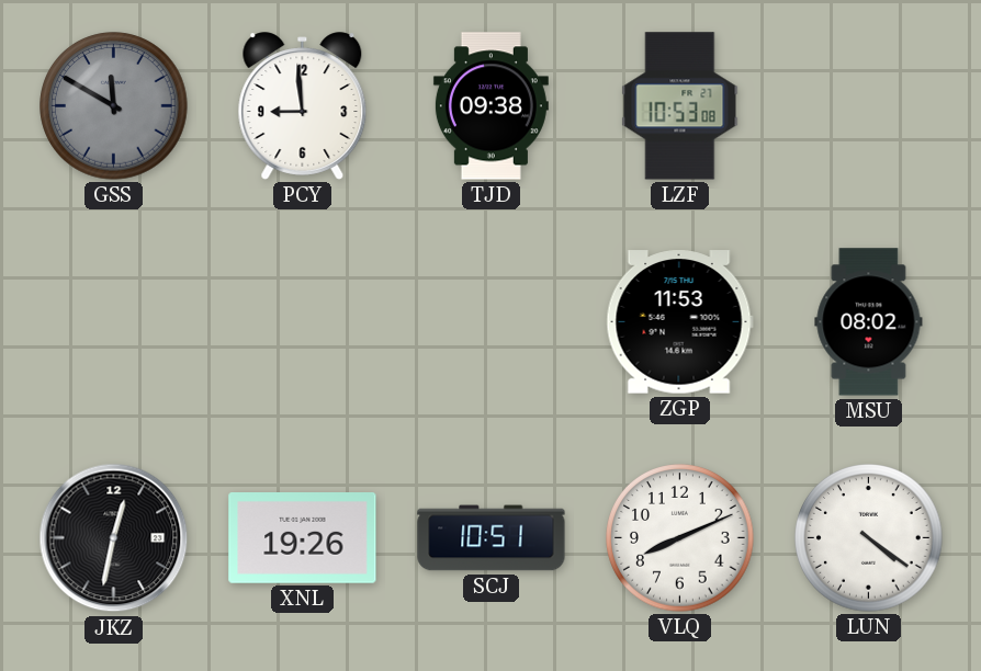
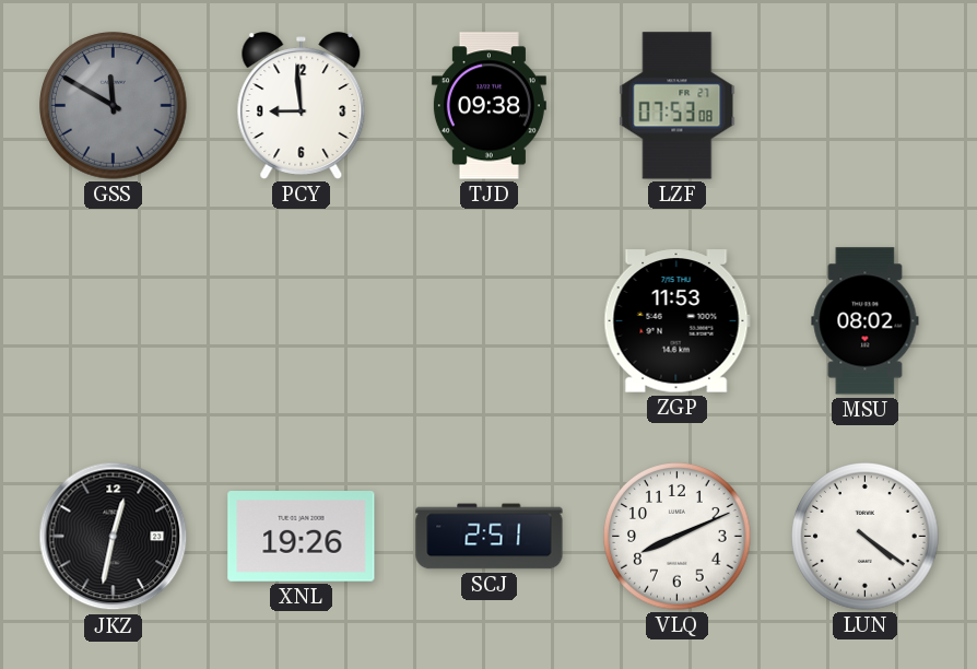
LZF: 10:53 -> 07:53
SCJ: 10:51 -> 2:51
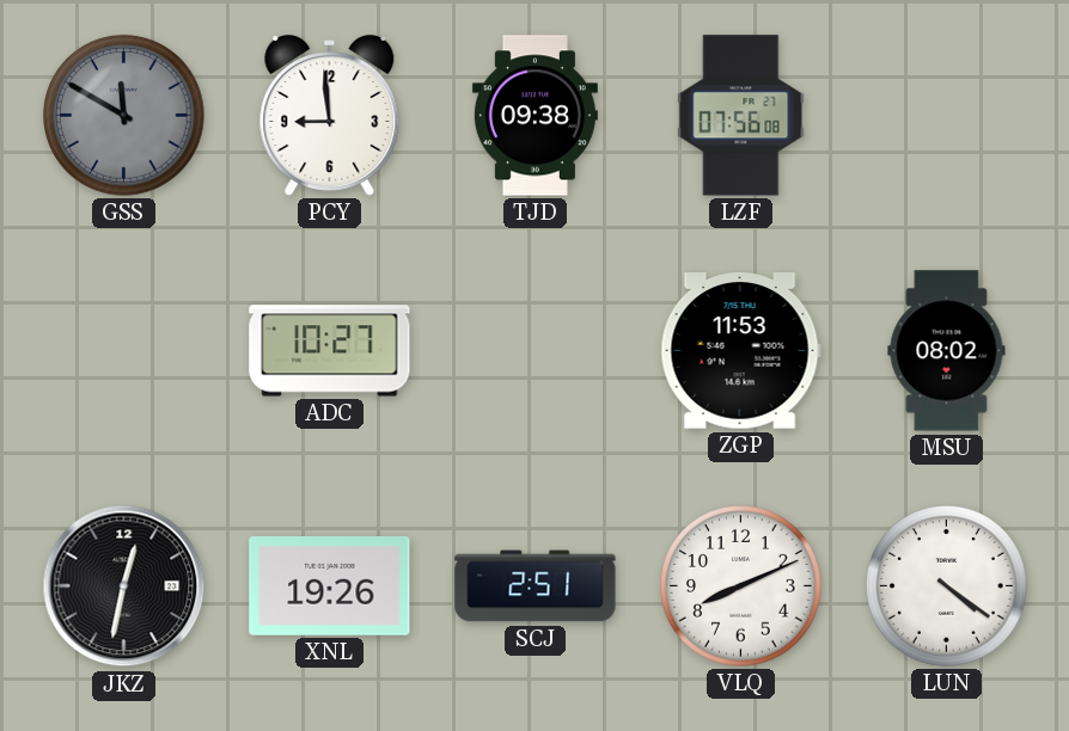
LZF: 07:53 -> 07:56
ADC: none -> 10:27
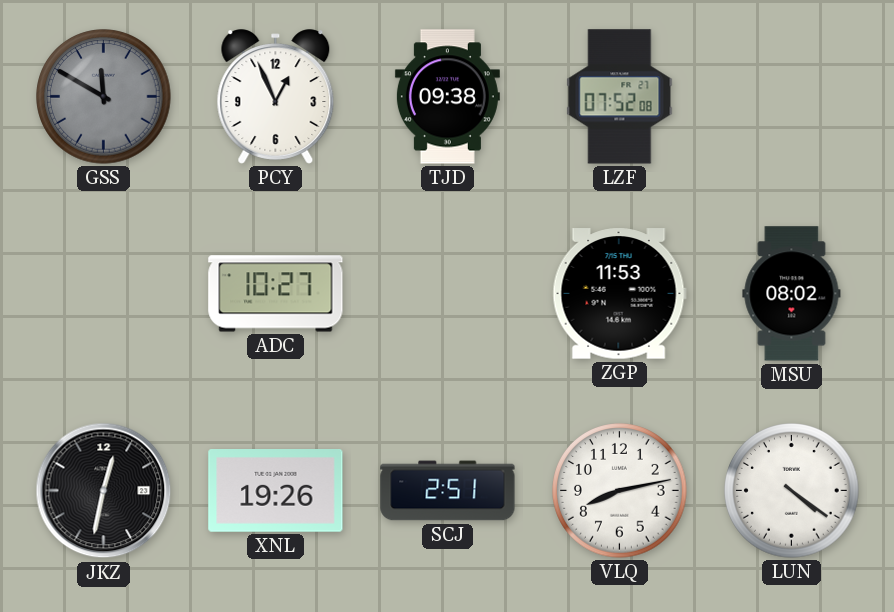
PCY: 8:59 -> 12:56
LZF: 07:56 -> 07:52
VLQ: 8:11 -> 8:13
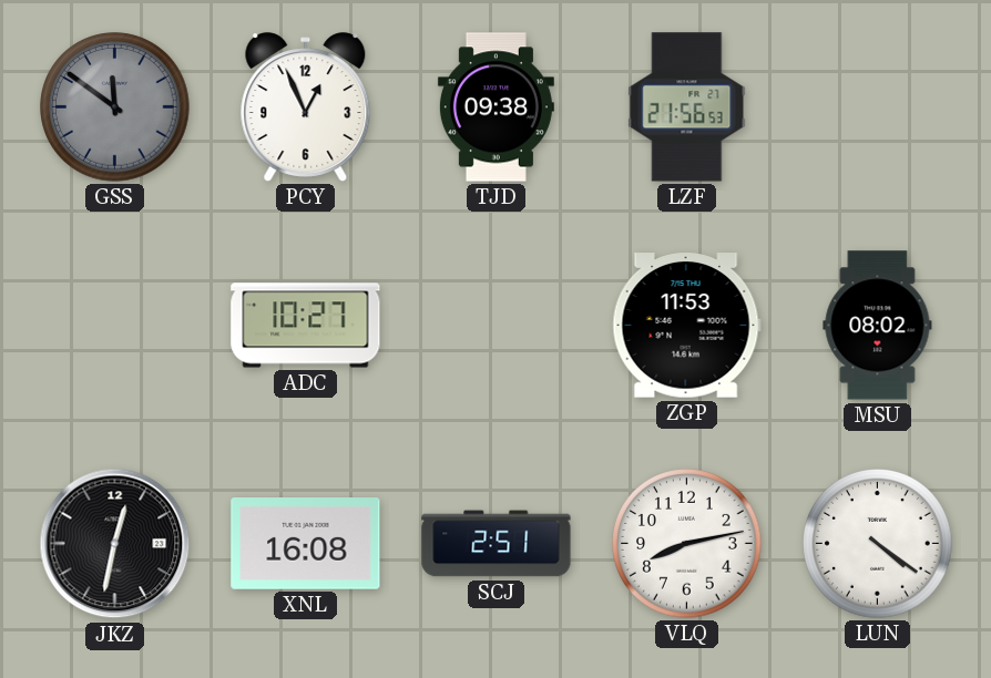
GSS: 11:50 -> 11:51
LZF: 07:52 -> 21:56
XNL: 19:26 -> 16:08
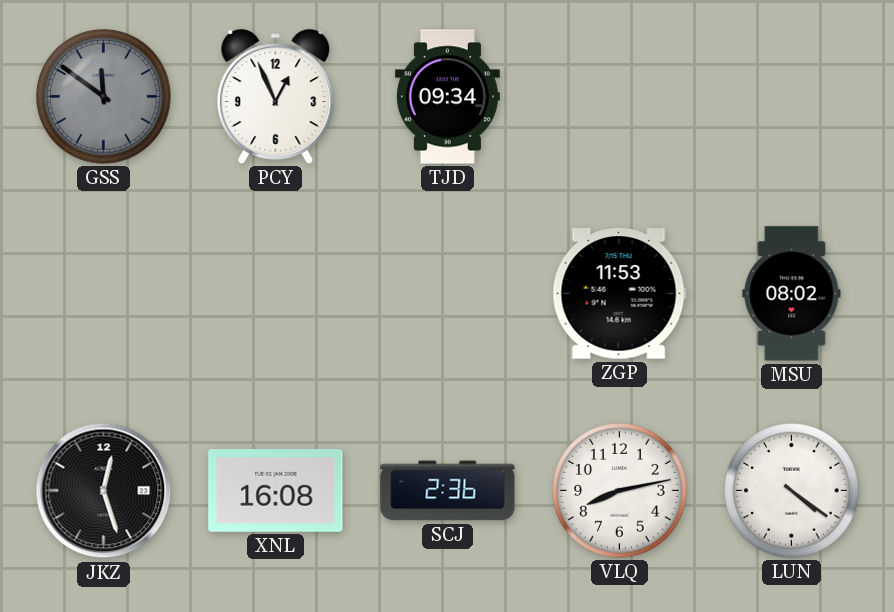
TJD: 09:38 -> 09:34
LZF: 21:56 -> none
ADC: 10:27 -> none
JKZ: 12:32 -> 12:27
SCJ: 2:51 -> 2:36
